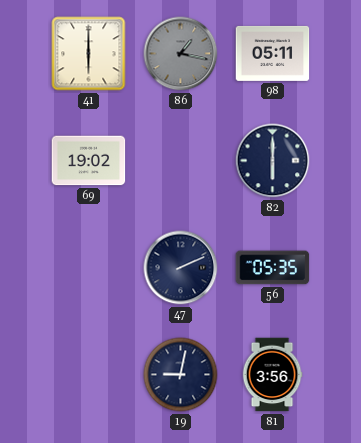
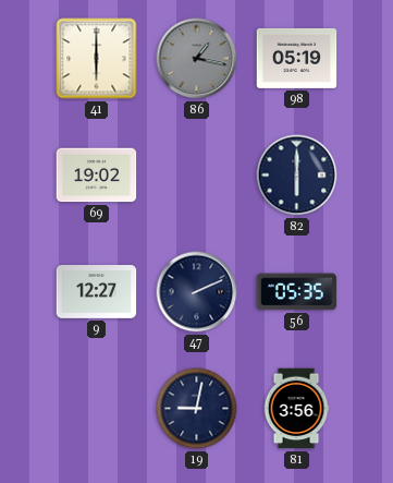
98: 05:11 -> 05:19
9: none -> 12:27
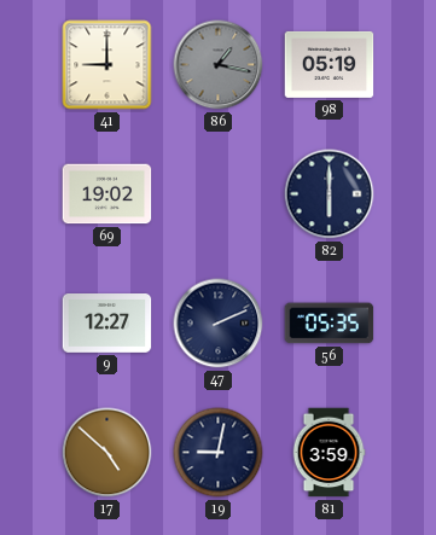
41: 6:00 -> 9:00
17: none -> 4:52
81: 3:56 -> 3:59
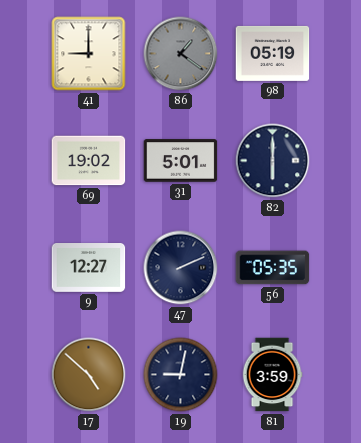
86: 1:17 -> 1:21
31: none -> 5:01
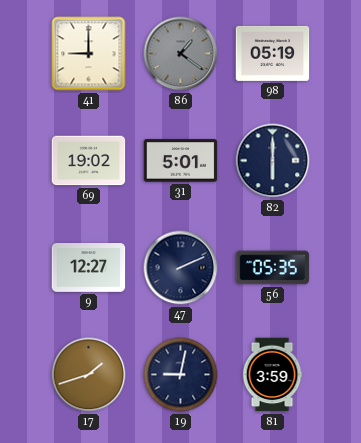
17: 4:52 -> 1:42
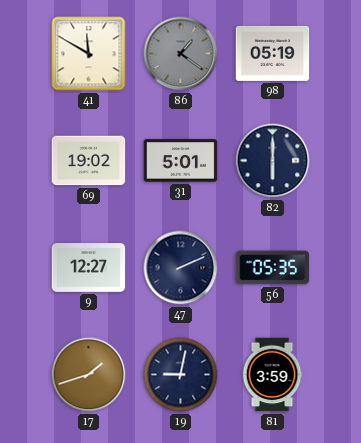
41: 9:00 -> 11:50
